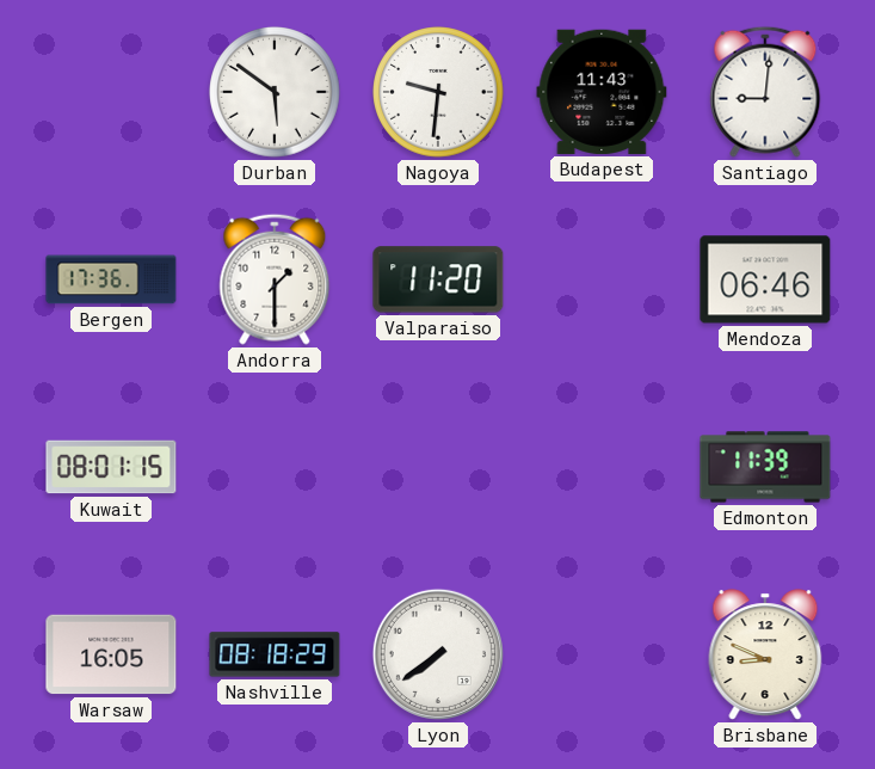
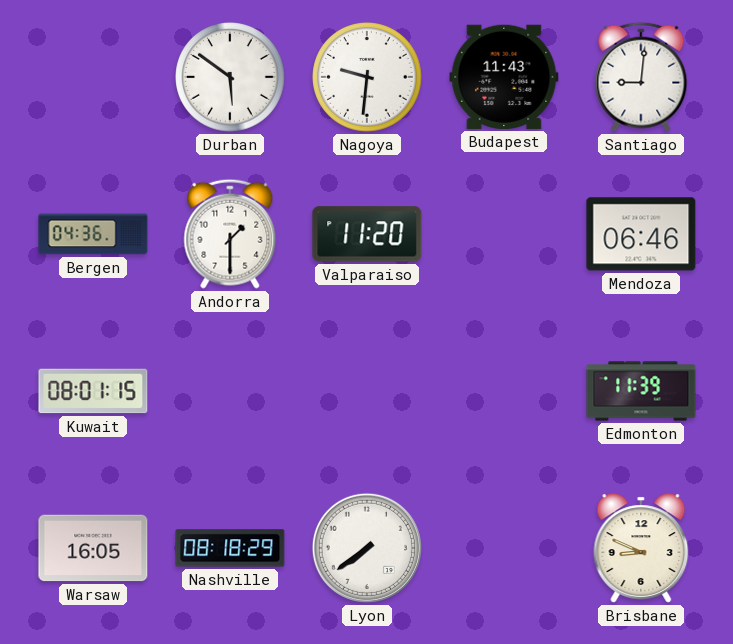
Bergen: 17:36 -> 04:36
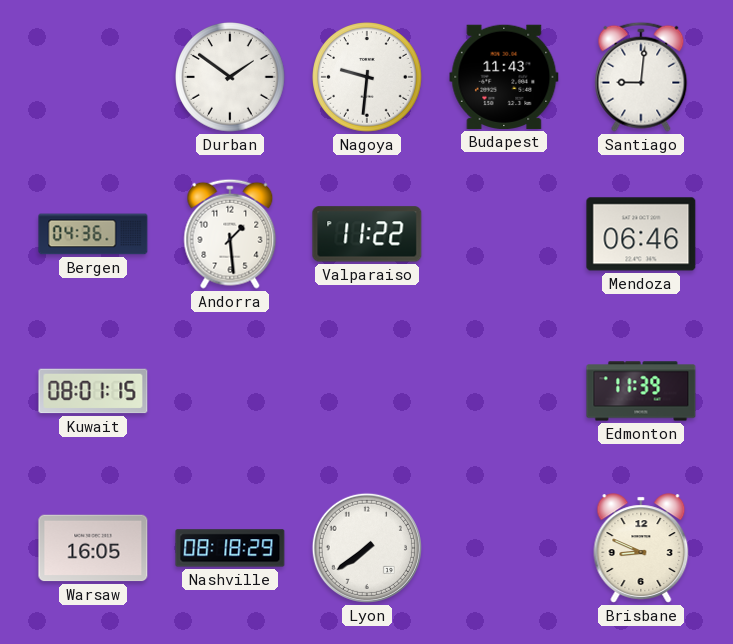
Durban: 5:51 -> 1:51
Andorra: 1:30 -> 1:29
Valparaiso: 11:20 -> 11:22
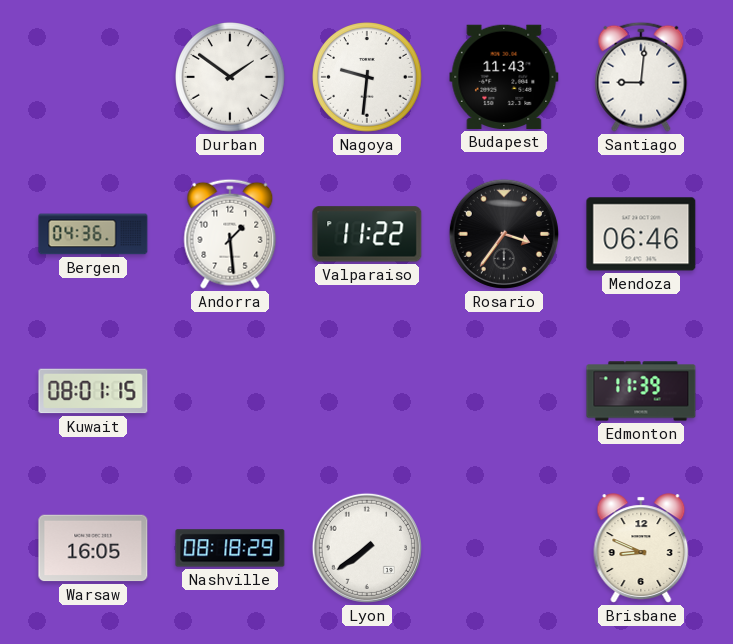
Rosario: none -> 3:36
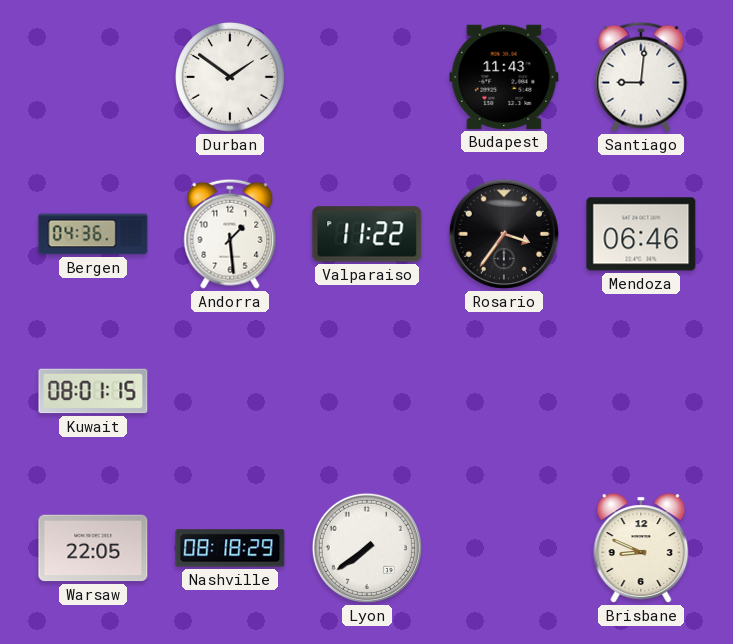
Nagoya: 9:31 -> none
Edmonton: 11:39 -> none
Warsaw: 16:05 -> 22:05
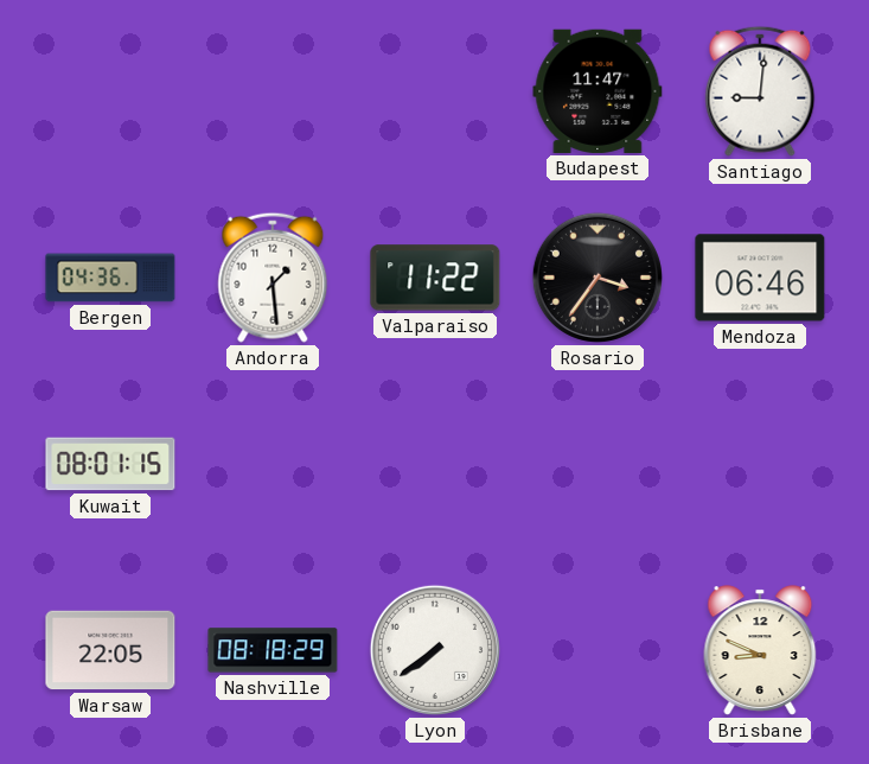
Durban: 1:51 -> none
Budapest: 11:43 -> 11:47
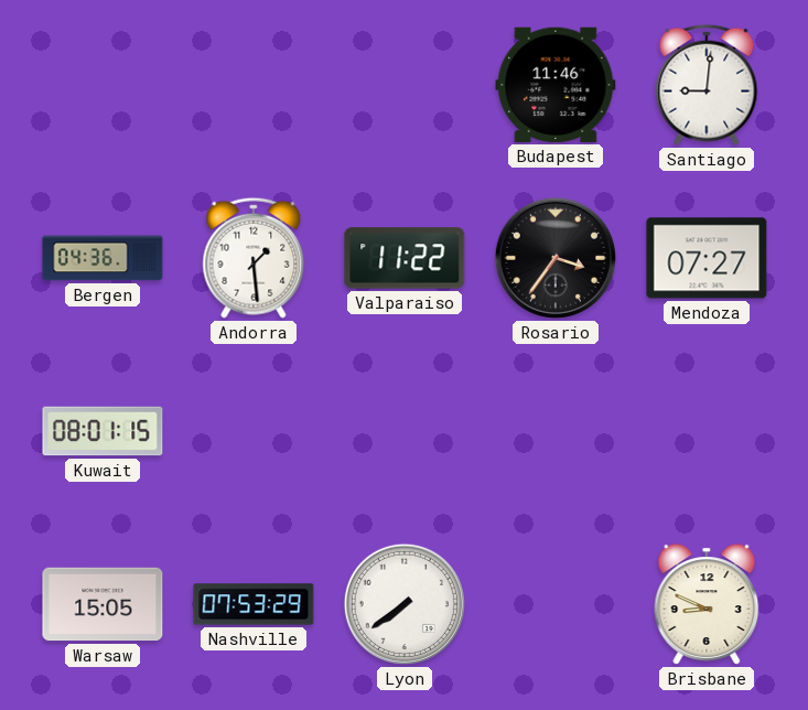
Budapest: 11:47 -> 11:46
Mendoza: 06:46 -> 07:27
Warsaw: 22:05 -> 15:05
Nashville: 08:18 -> 07:53
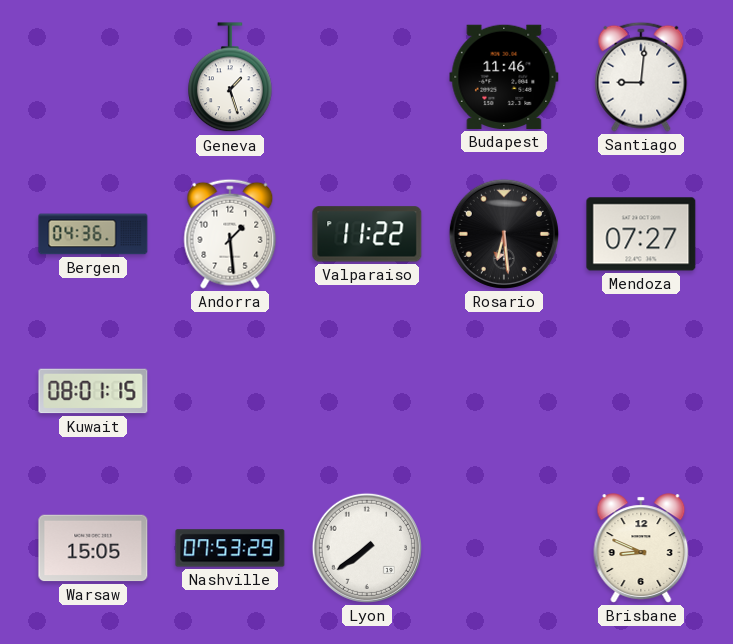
Geneva: none -> 1:27
Rosario: 3:36 -> 6:29
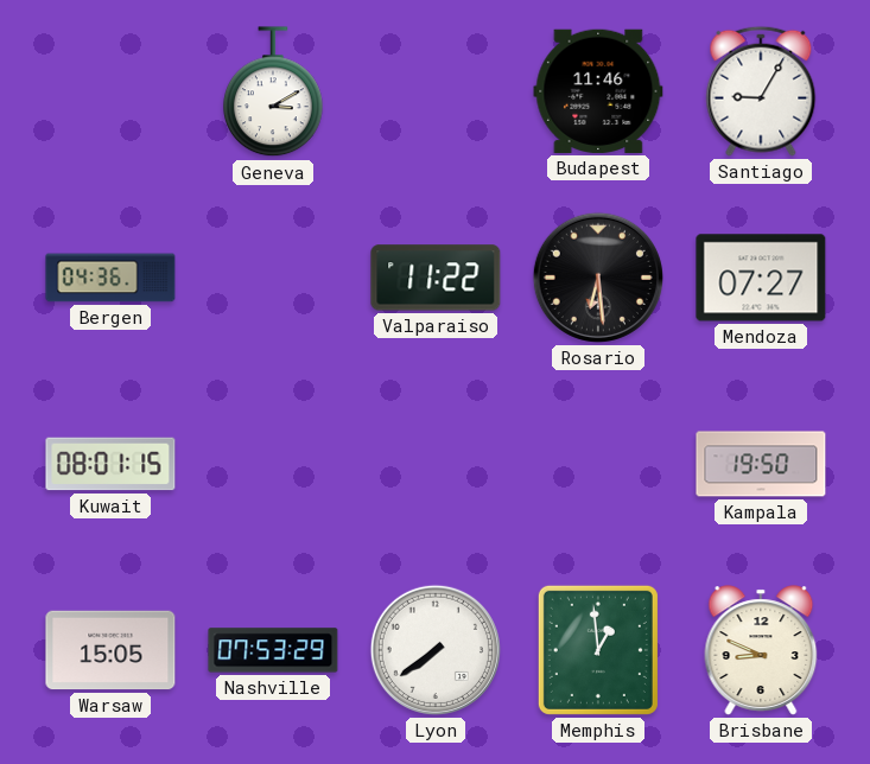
Geneva: 1:27 -> 3:10
Santiago: 9:01 -> 9:05
Andorra: 1:29 -> none
Kampala: none -> 19:50
Memphis: none -> 12:59
